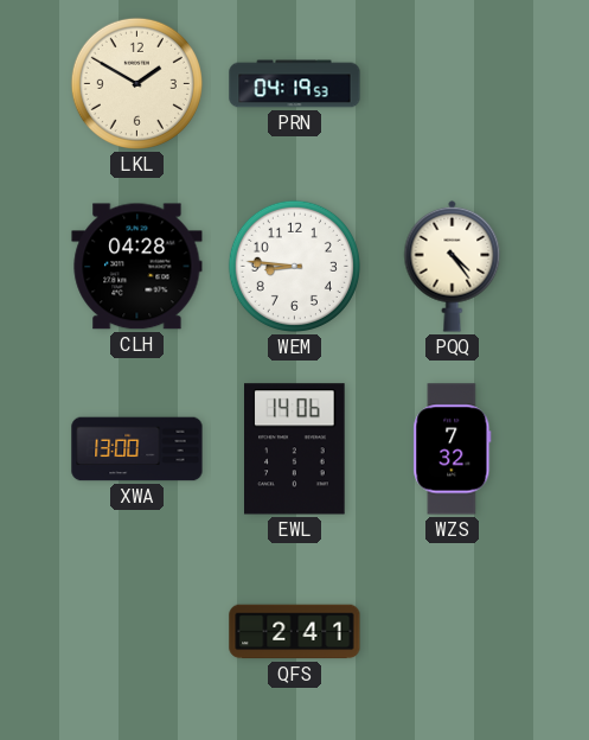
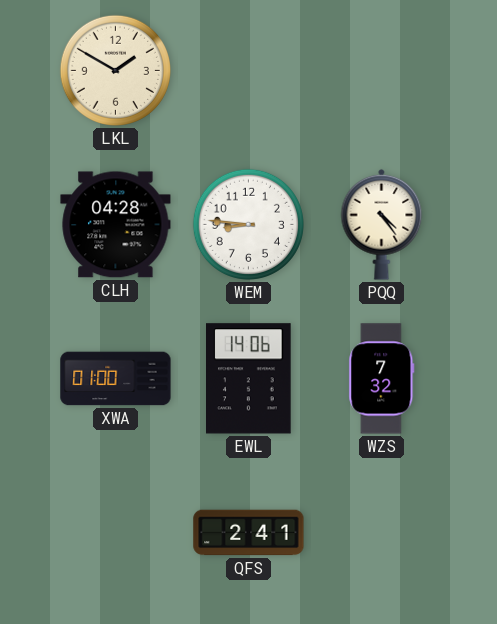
PRN: 04:19 -> none
XWA: 13:00 -> 01:00
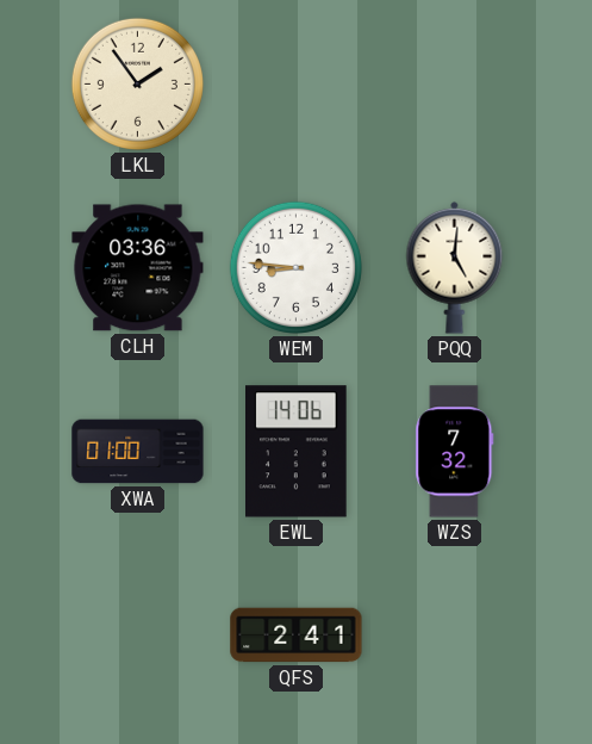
LKL: 1:50 -> 1:54
CLH: 04:28 -> 03:36
PQQ: 4:24 -> 5:01
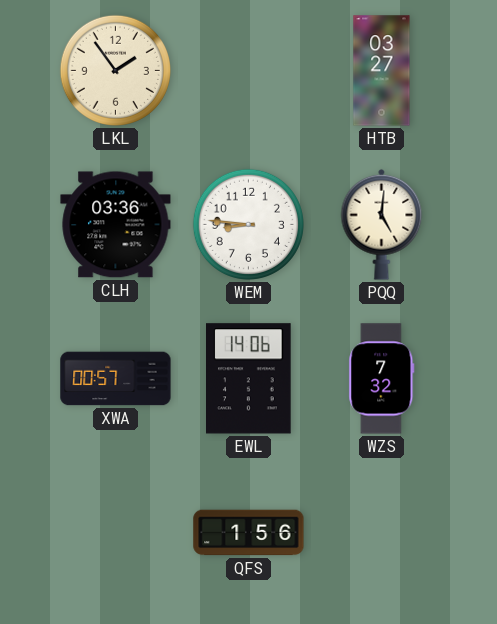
HTB: none -> 03:27
XWA: 01:00 -> 00:57
QFS: 2:41 -> 1:56
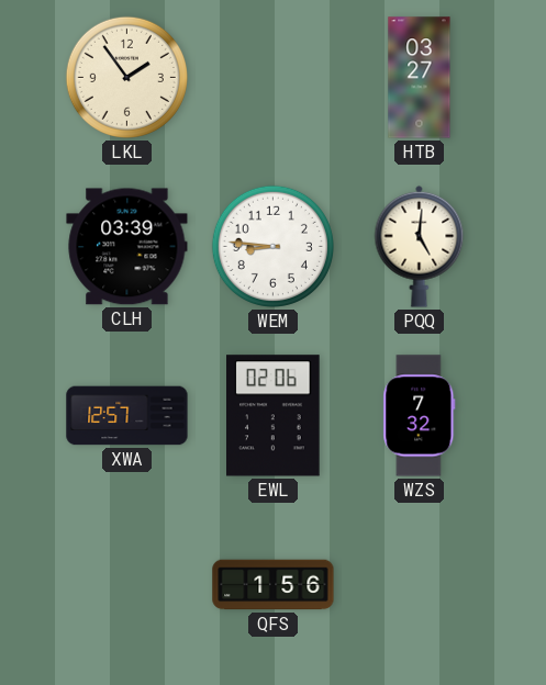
CLH: 03:36 -> 03:39
XWA: 00:57 -> 12:57
EWL: 14:06 -> 02:06
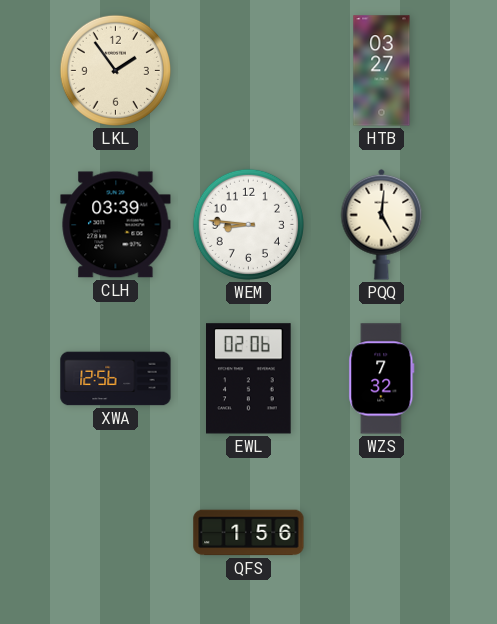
XWA: 12:57 -> 12:56
